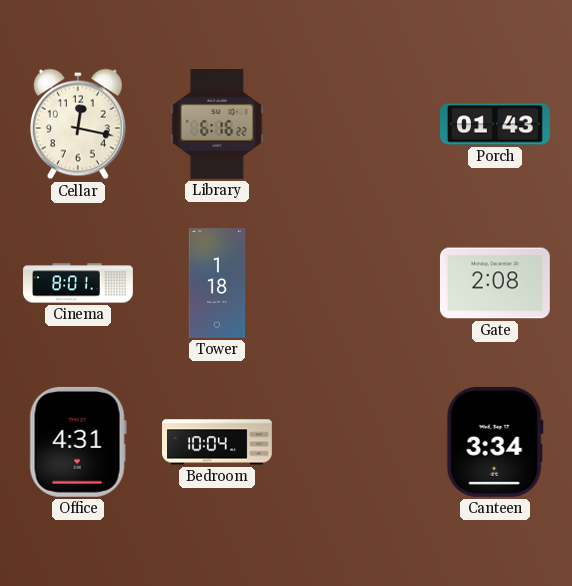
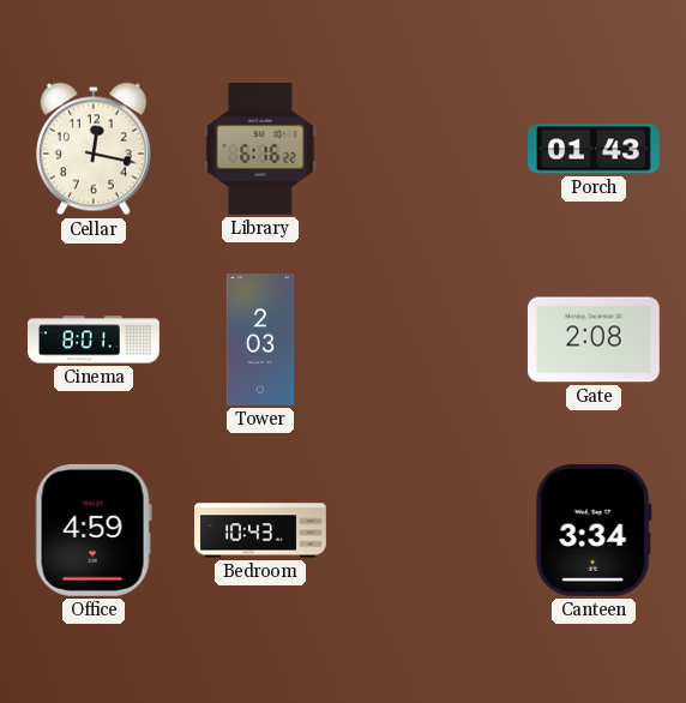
Tower: 1:18 -> 2:03
Office: 4:31 -> 4:59
Bedroom: 10:04 -> 10:43
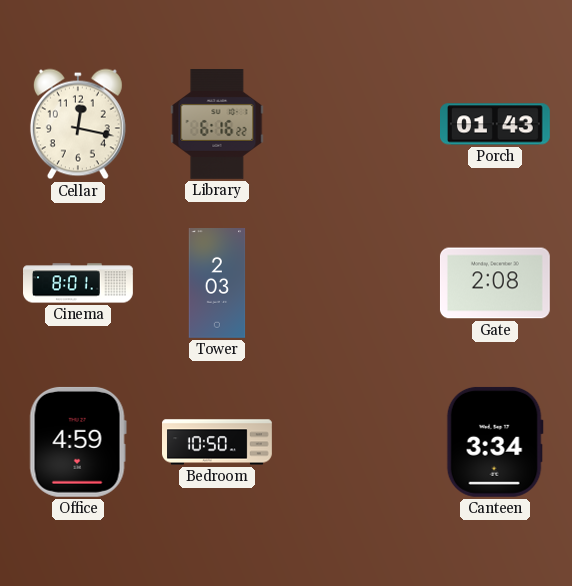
Bedroom: 10:43 -> 10:50
